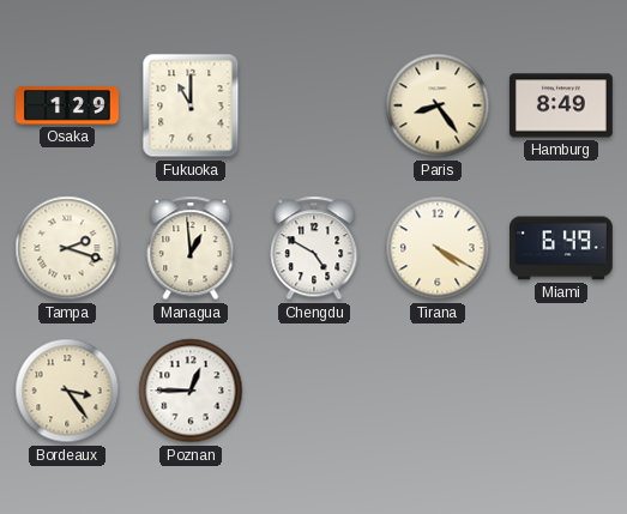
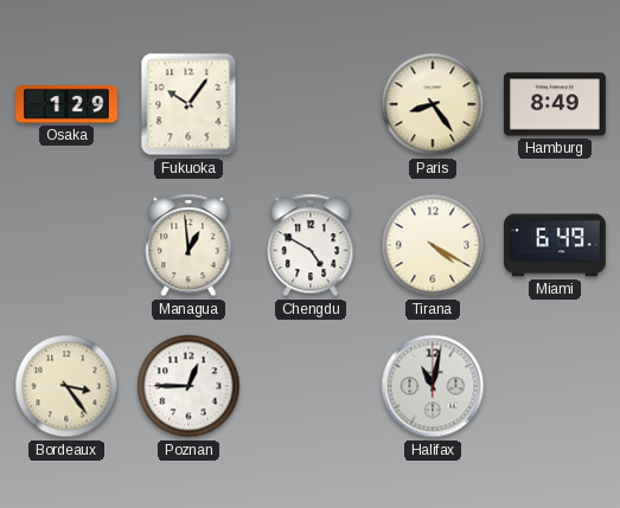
Fukuoka: 11:00 -> 10:06
Tampa: 2:18 -> none
Halifax: none -> 11:02
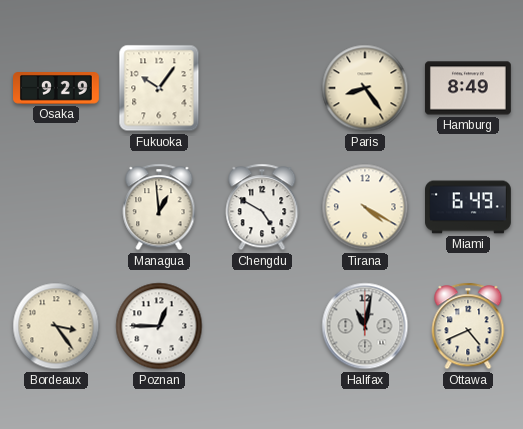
Osaka: 1:29 -> 9:29
Ottawa: none -> 4:41
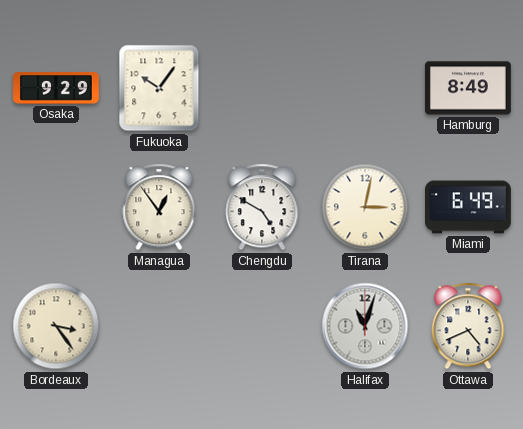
Paris: 8:24 -> none
Managua: 12:59 -> 12:54
Tirana: 4:20 -> 3:02
Poznan: 12:45 -> none
Halifax: 11:02 -> 11:03
